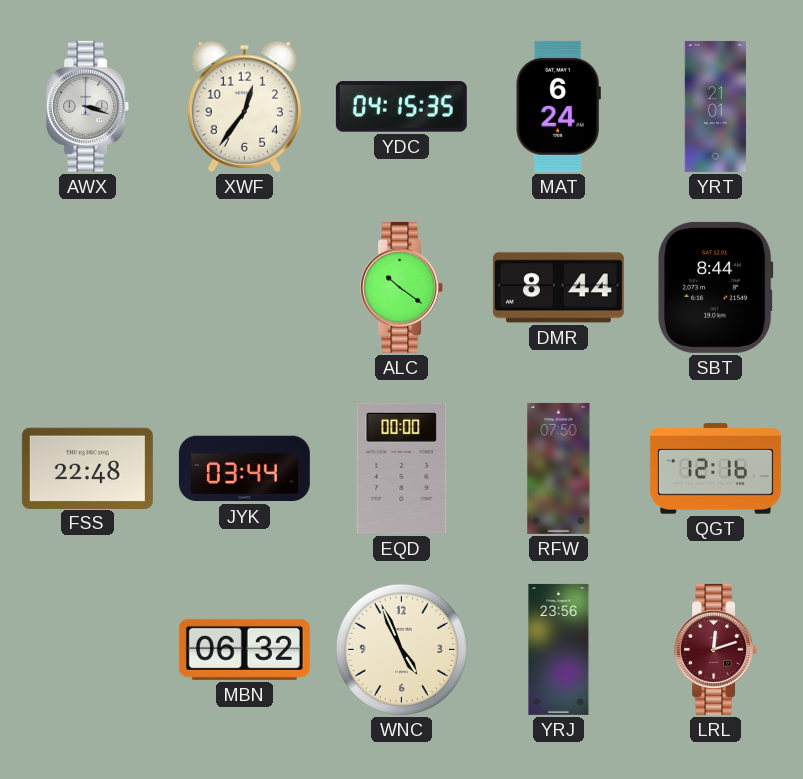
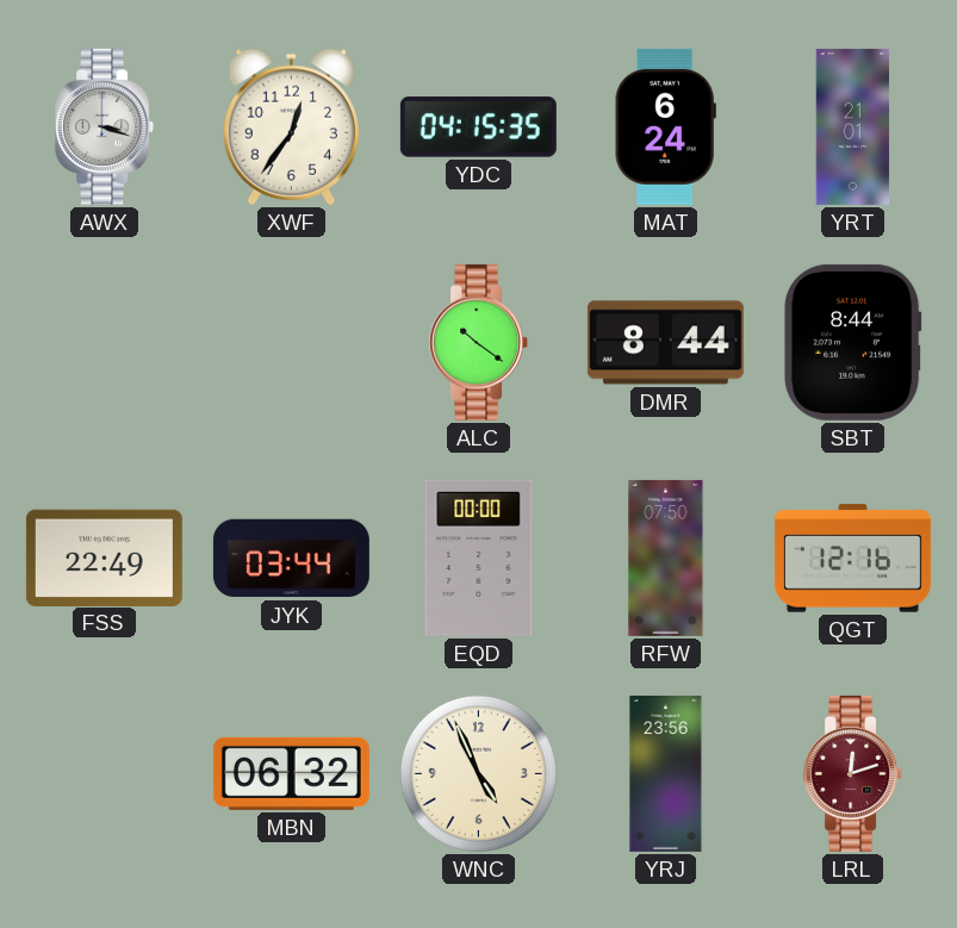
FSS: 22:48 -> 22:49
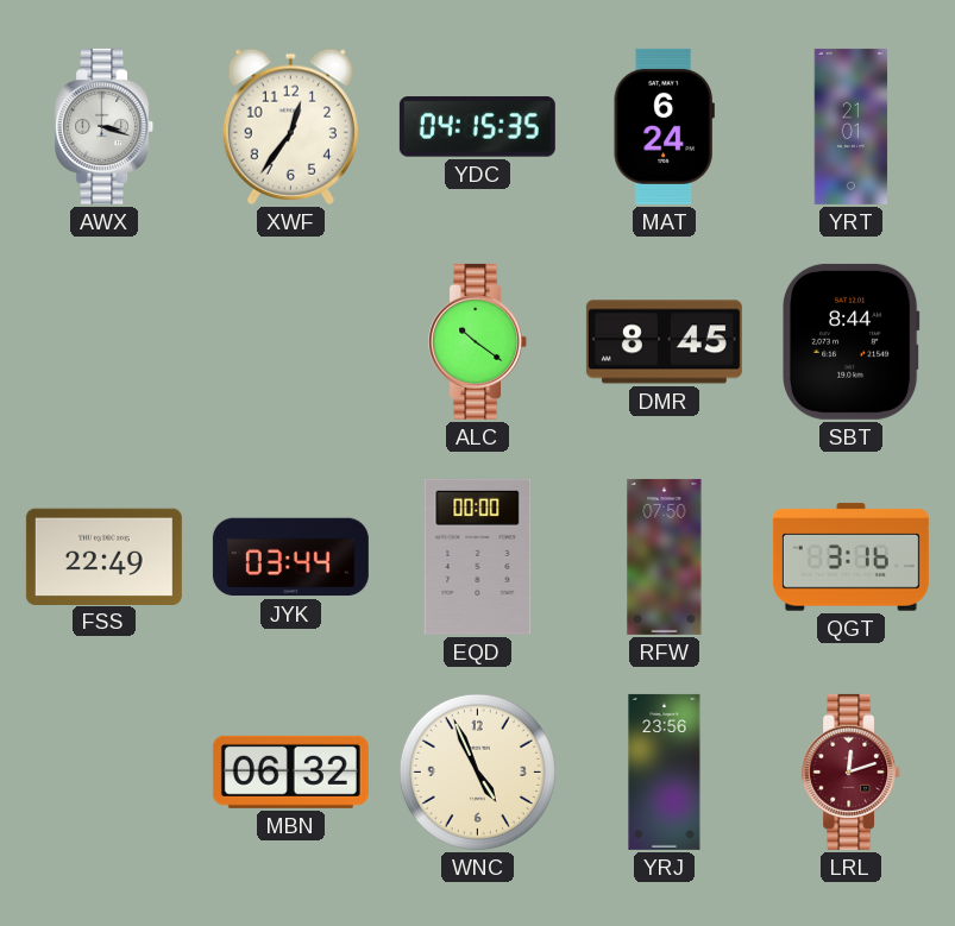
DMR: 8:44 -> 8:45
QGT: 12:16 -> 3:16
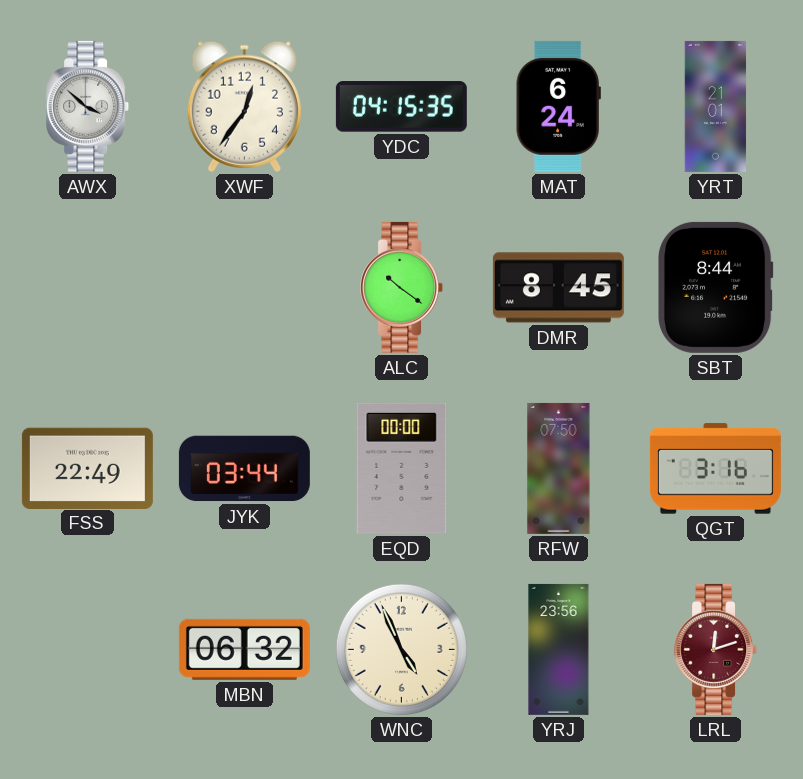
AWX: 3:18 -> 3:52
